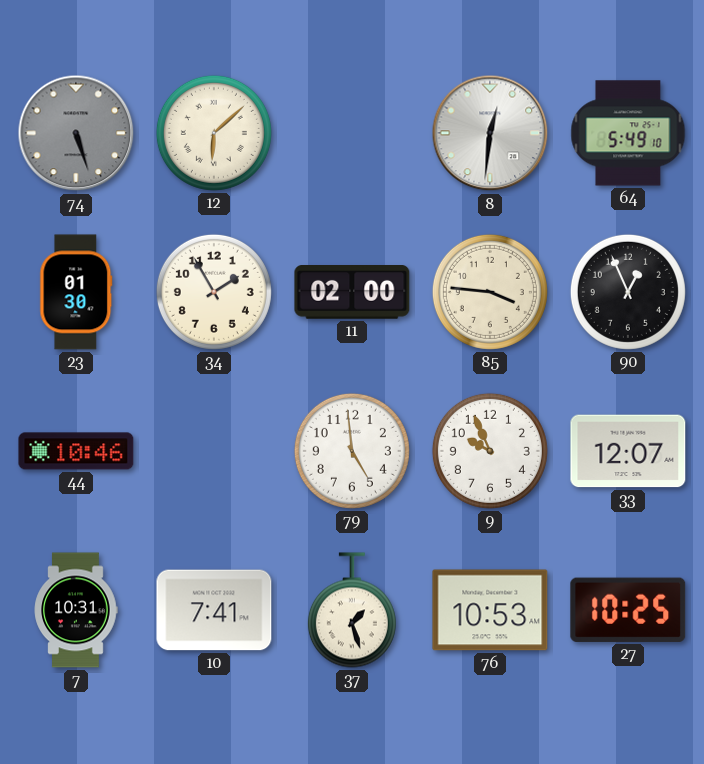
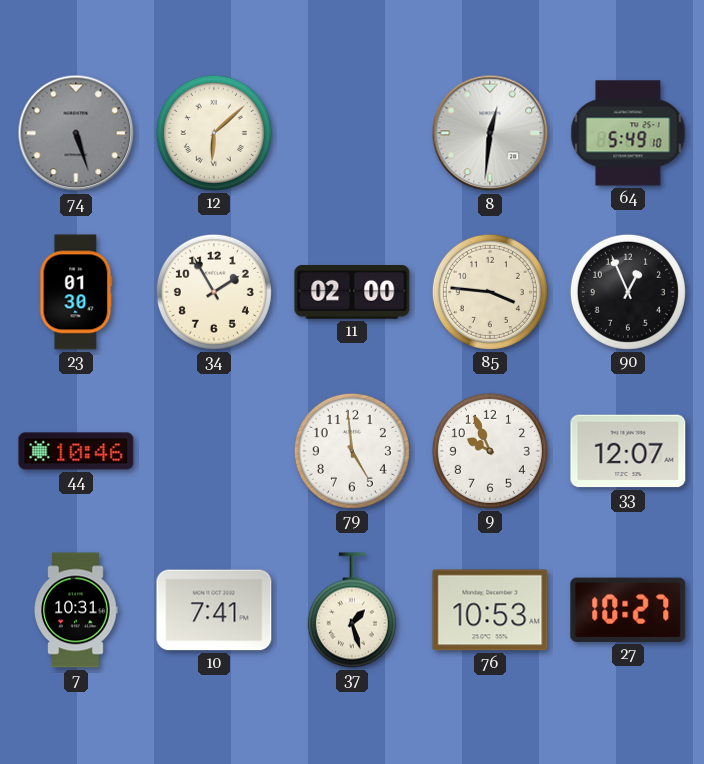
27: 10:25 -> 10:27
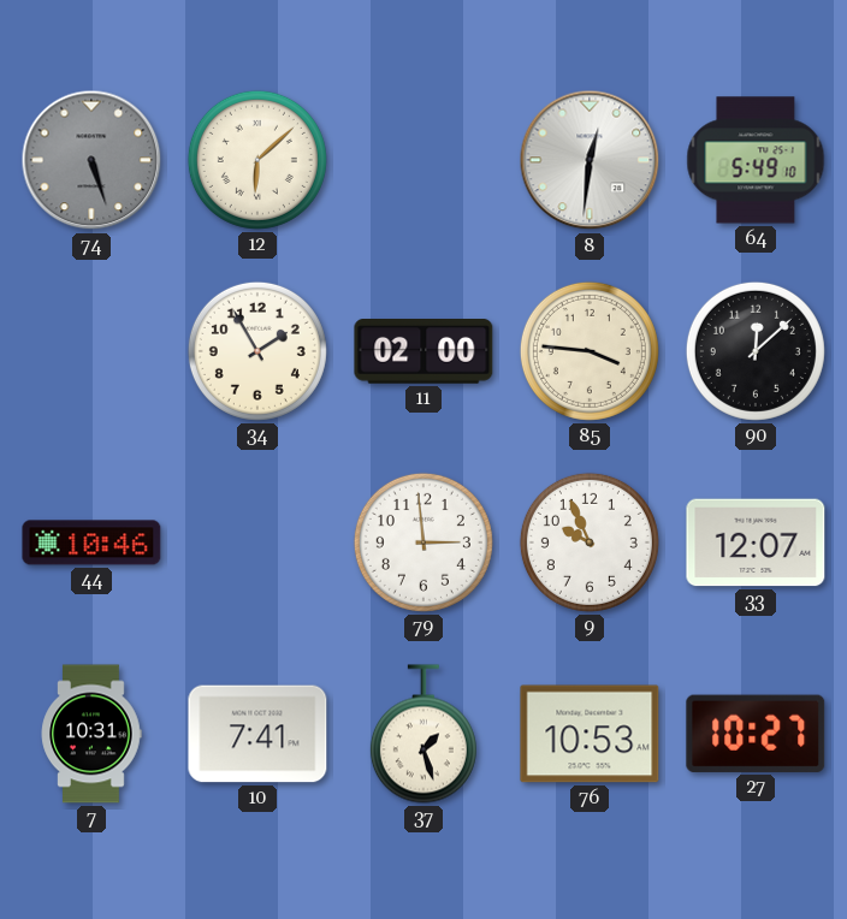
23: 01:30 -> none
90: 12:56 -> 12:08
79: 4:59 -> 2:59
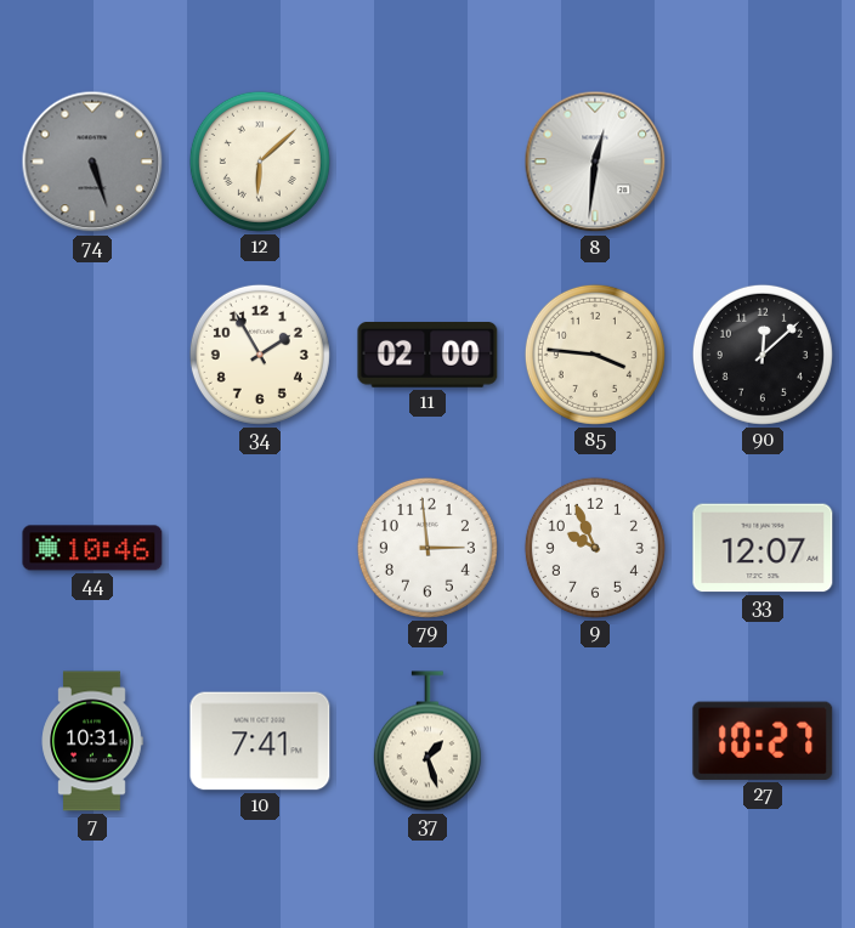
64: 5:49 -> none
76: 10:53 -> none
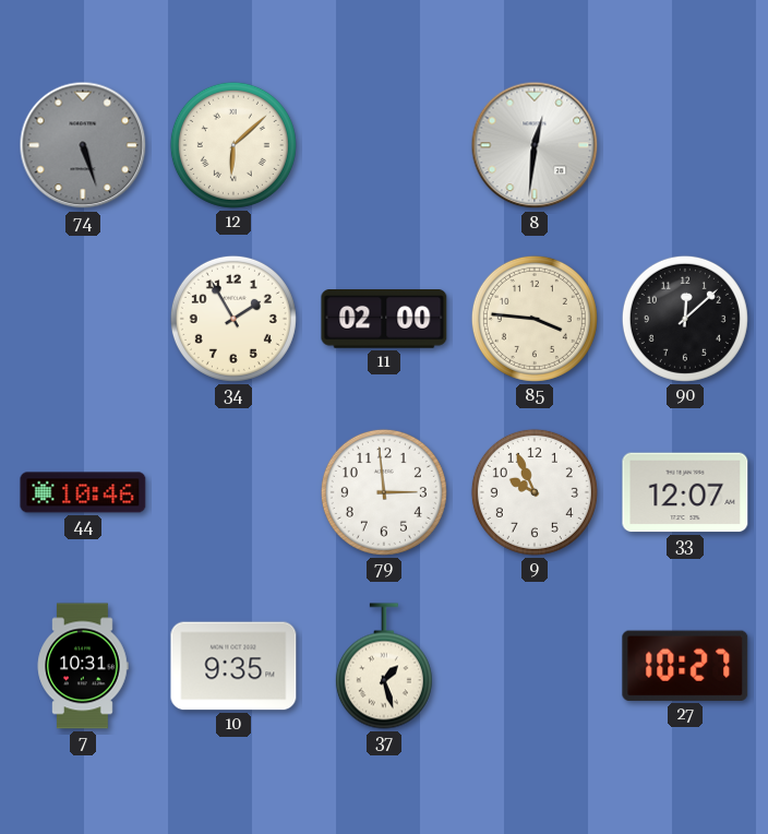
10: 7:41 -> 9:35
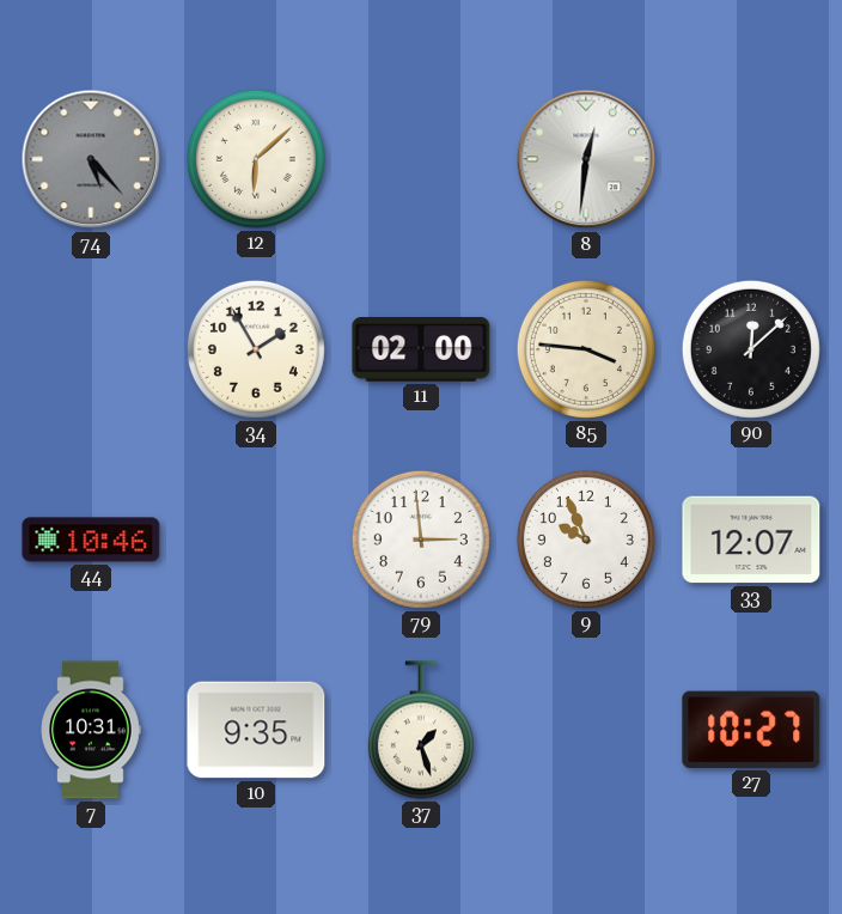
74: 5:27 -> 5:23
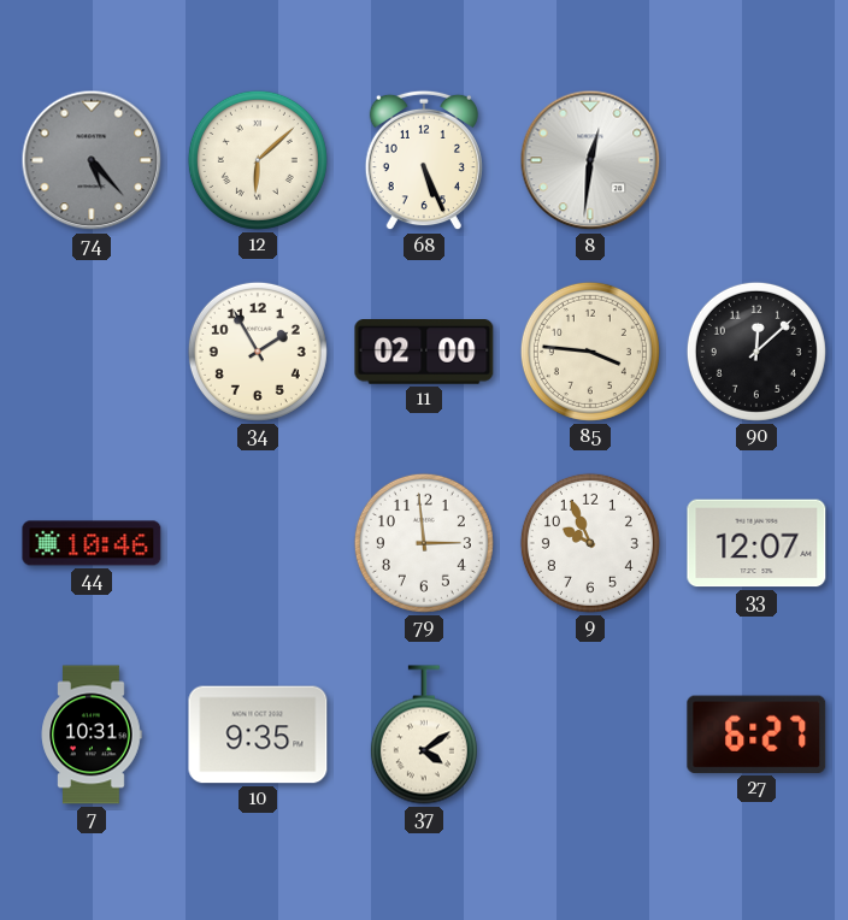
68: none -> 5:26
37: 1:27 -> 4:09
27: 10:27 -> 6:27
